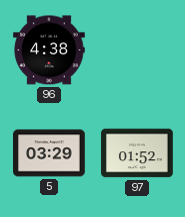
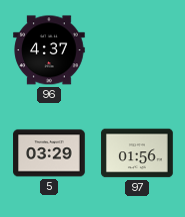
96: 4:38 -> 4:37
97: 01:52 -> 01:56
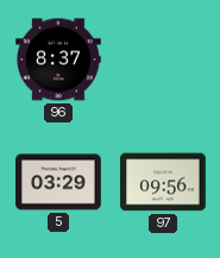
96: 4:37 -> 8:37
97: 01:56 -> 09:56
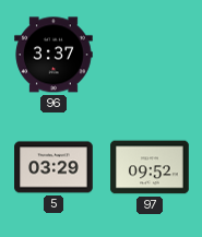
96: 8:37 -> 3:37
97: 09:56 -> 09:52
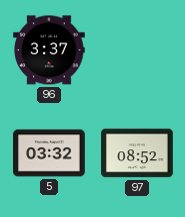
5: 03:29 -> 03:32
97: 09:52 -> 08:52
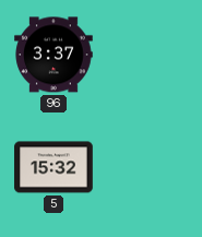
5: 03:32 -> 15:32
97: 08:52 -> none
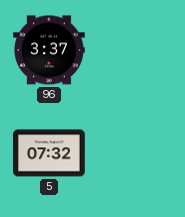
5: 15:32 -> 07:32
